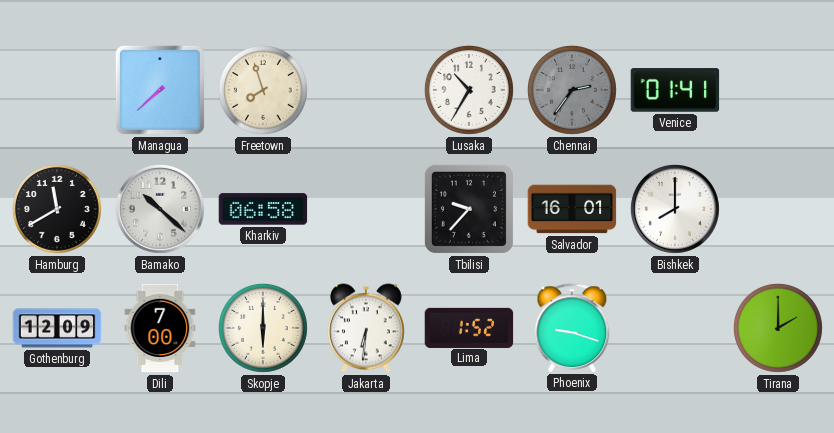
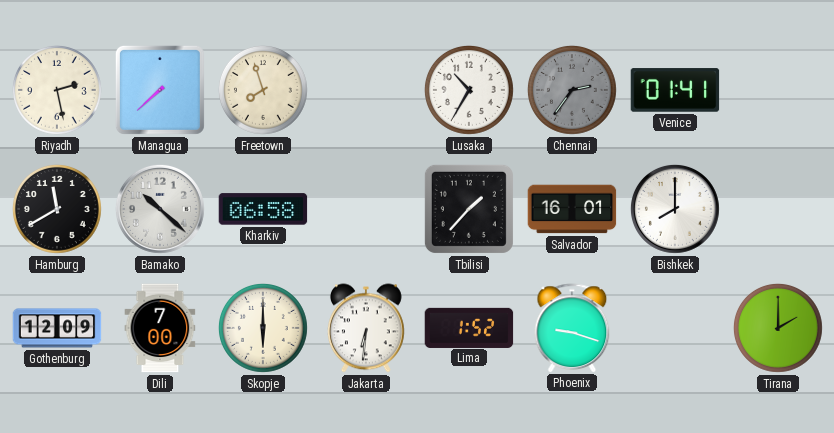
Riyadh: none -> 2:28
Tbilisi: 9:37 -> 1:37
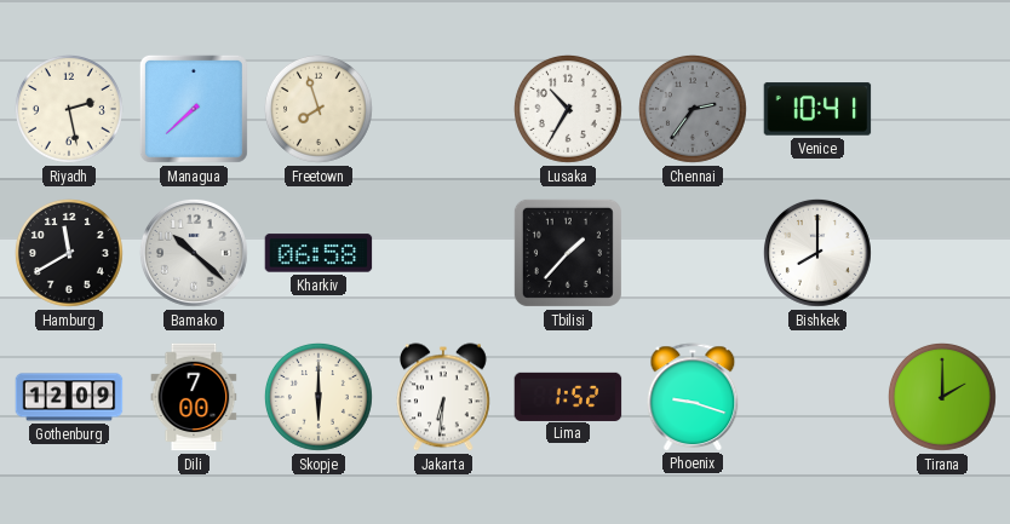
Venice: 01:41 -> 10:41
Salvador: 16:01 -> none
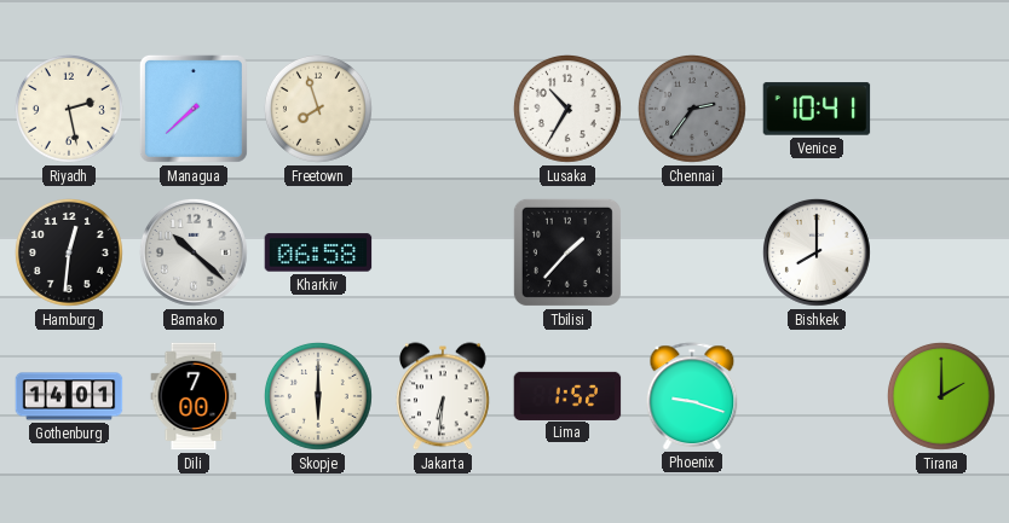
Hamburg: 11:40 -> 12:31
Gothenburg: 12:09 -> 14:01
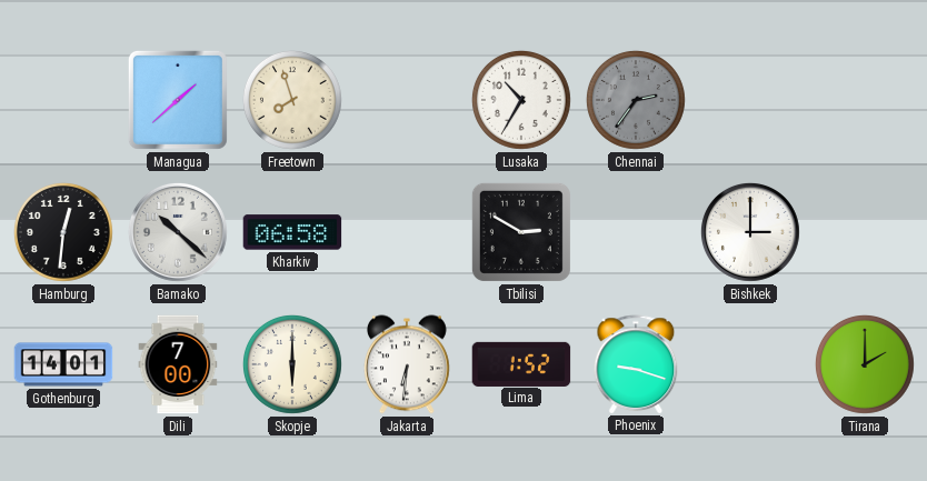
Riyadh: 2:28 -> none
Managua: 7:38 -> 1:38
Venice: 10:41 -> none
Tbilisi: 1:37 -> 2:50
Bishkek: 8:00 -> 3:00
